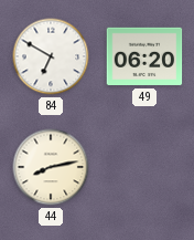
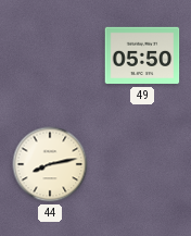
84: 6:50 -> none
49: 06:20 -> 05:50
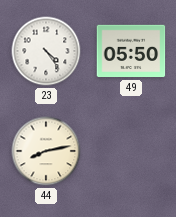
23: none -> 4:24
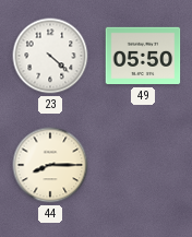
23: 4:24 -> 4:22
44: 8:13 -> 8:15
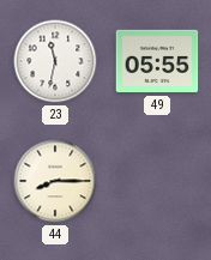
23: 4:22 -> 11:32
49: 05:50 -> 05:55
